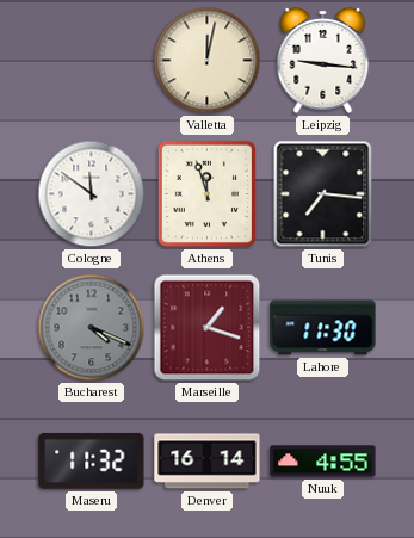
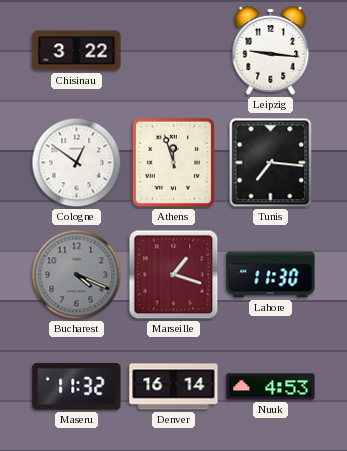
Chisinau: none -> 3:22
Valletta: 12:02 -> none
Cologne: 11:51 -> 12:51
Nuuk: 4:55 -> 4:53
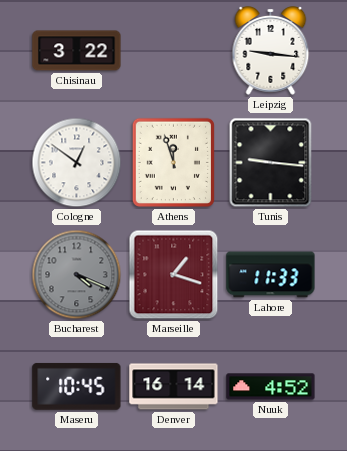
Tunis: 7:16 -> 9:16
Lahore: 11:30 -> 11:33
Maseru: 11:32 -> 10:45
Nuuk: 4:53 -> 4:52
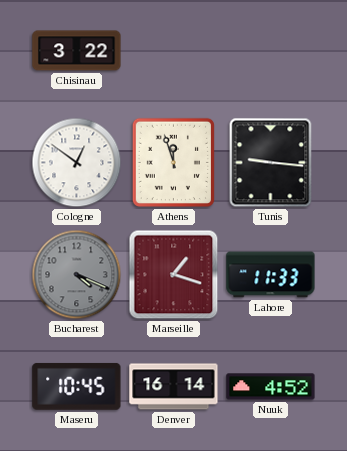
Leipzig: 9:16 -> none
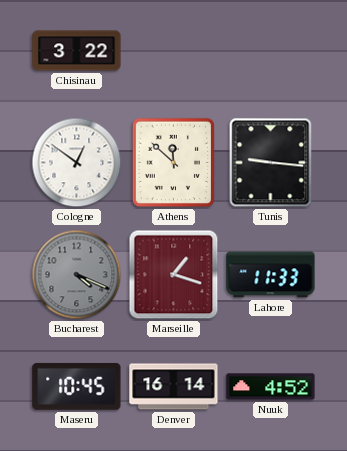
Athens: 11:57 -> 11:52
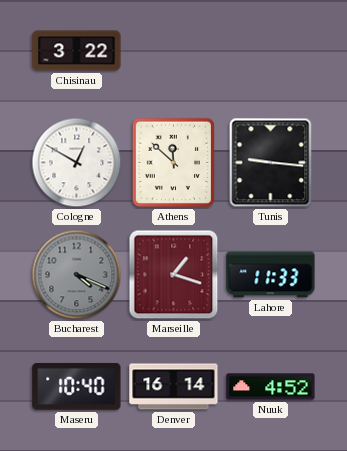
Cologne: 12:51 -> 12:50
Maseru: 10:45 -> 10:40
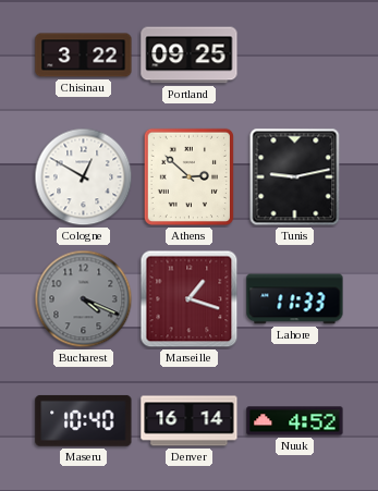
Portland: none -> 09:25
Athens: 11:52 -> 2:52
Tunis: 9:16 -> 9:13
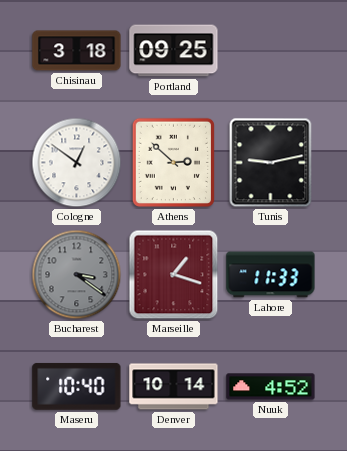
Chisinau: 3:22 -> 3:18
Cologne: 12:50 -> 12:51
Bucharest: 4:19 -> 3:21
Denver: 16:14 -> 10:14
